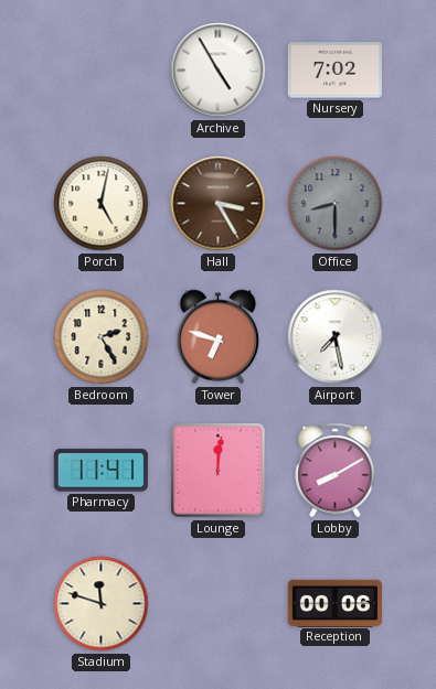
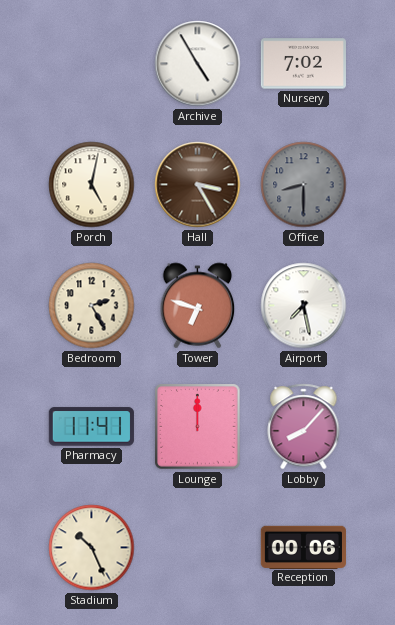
Lounge: 12:01 -> 12:00
Lobby: 8:10 -> 8:07
Stadium: 11:48 -> 10:26
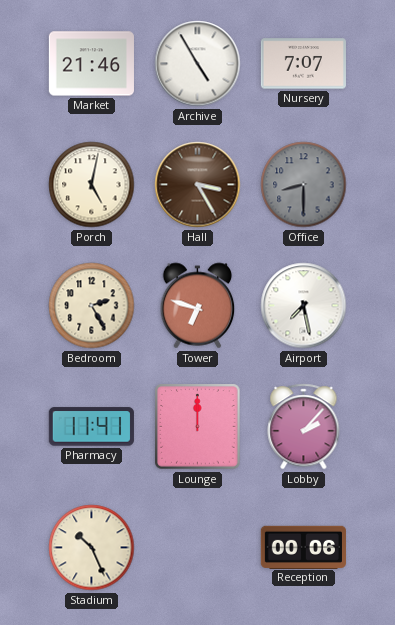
Market: none -> 21:46
Nursery: 7:02 -> 7:07
Lobby: 8:07 -> 2:07
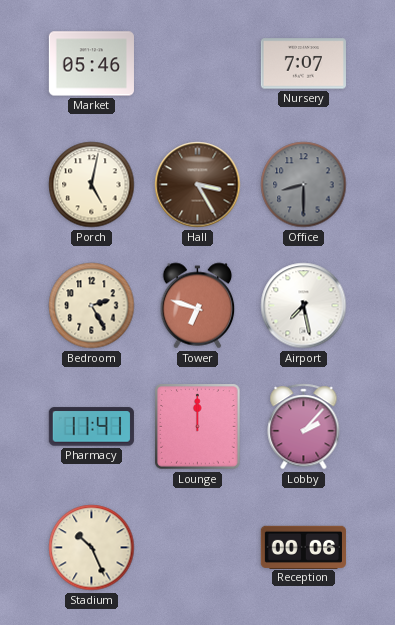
Market: 21:46 -> 05:46
Archive: 4:55 -> none
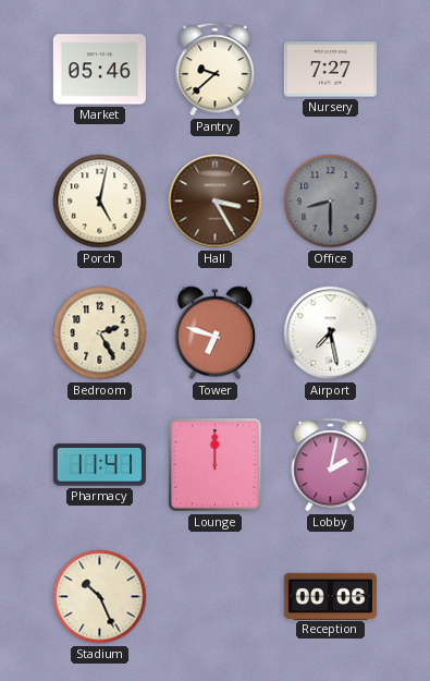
Pantry: none -> 9:38
Nursery: 7:07 -> 7:27
Lobby: 2:07 -> 2:02
